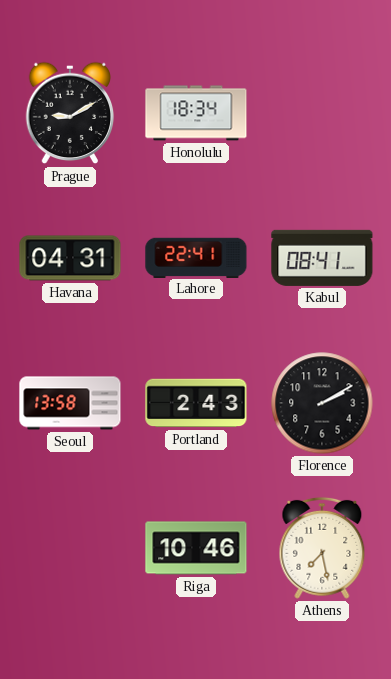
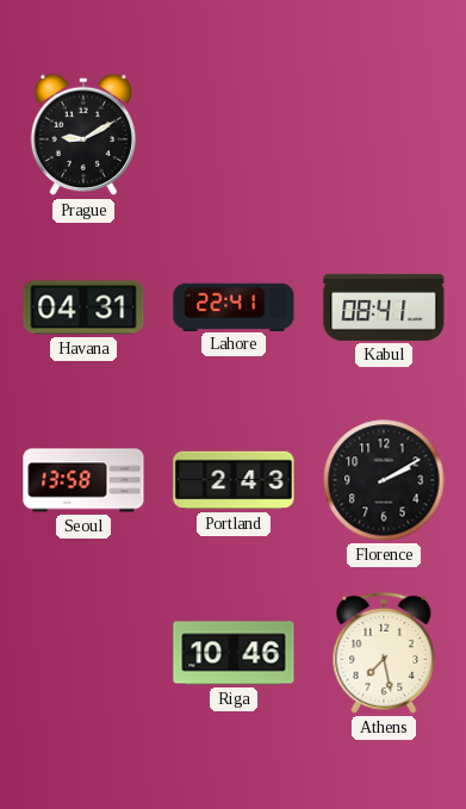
Honolulu: 18:34 -> none
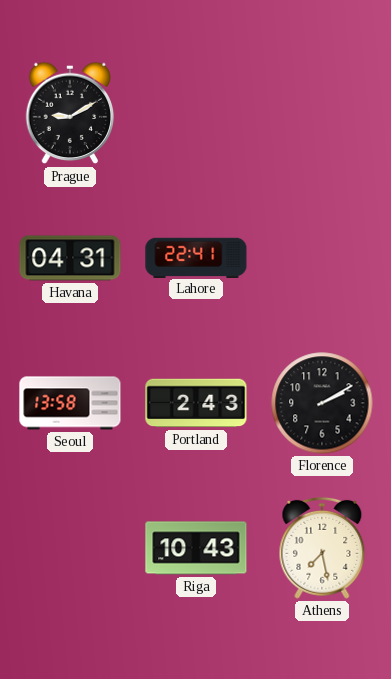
Kabul: 08:41 -> none
Riga: 10:46 -> 10:43
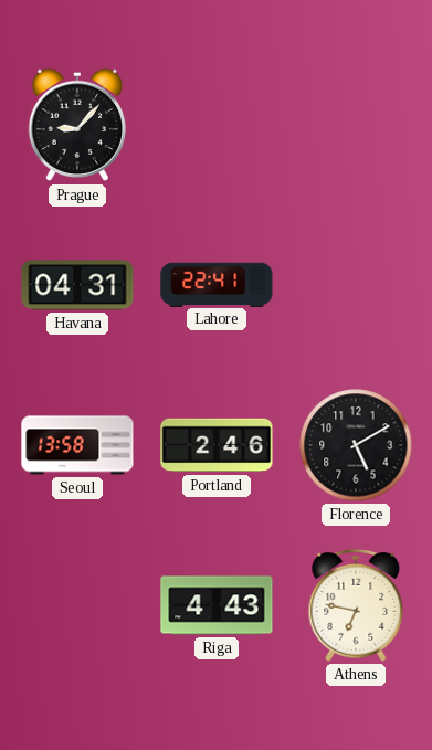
Prague: 9:10 -> 9:07
Portland: 2:43 -> 2:46
Florence: 2:10 -> 5:10
Riga: 10:43 -> 4:43
Athens: 7:28 -> 6:47
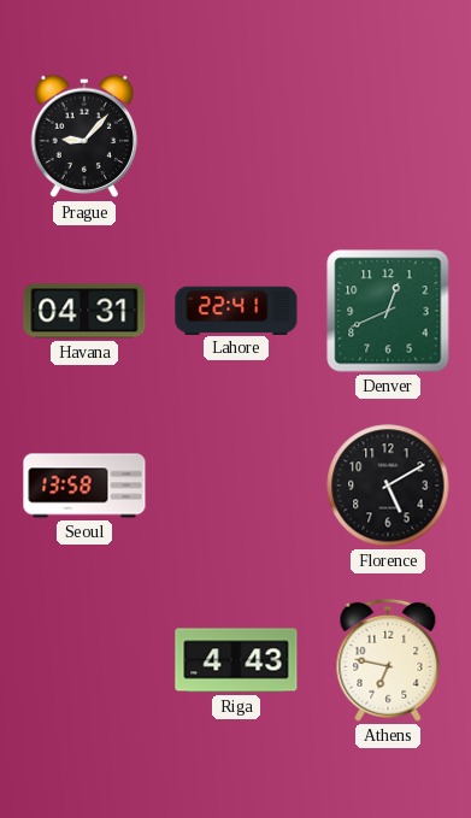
Denver: none -> 12:41
Portland: 2:46 -> none
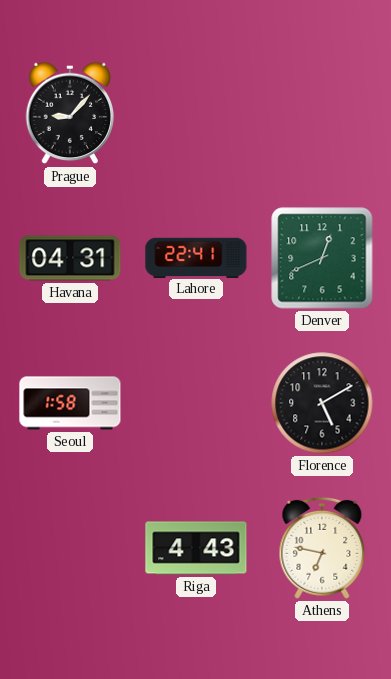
Seoul: 13:58 -> 1:58
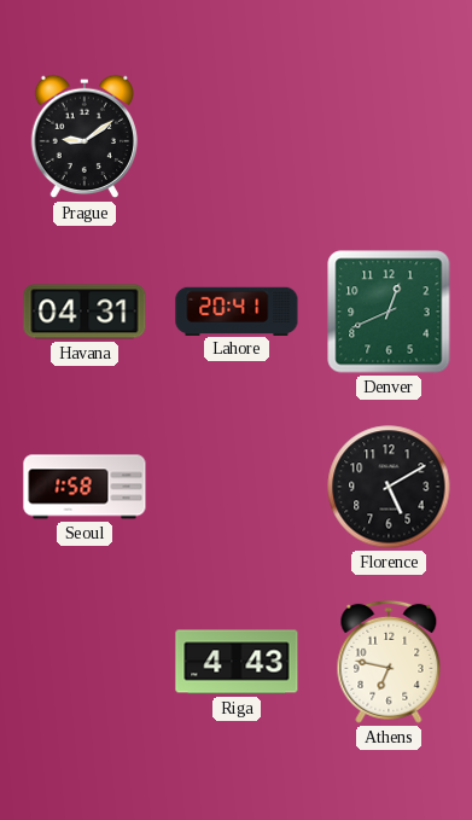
Prague: 9:07 -> 9:09
Lahore: 22:41 -> 20:41
